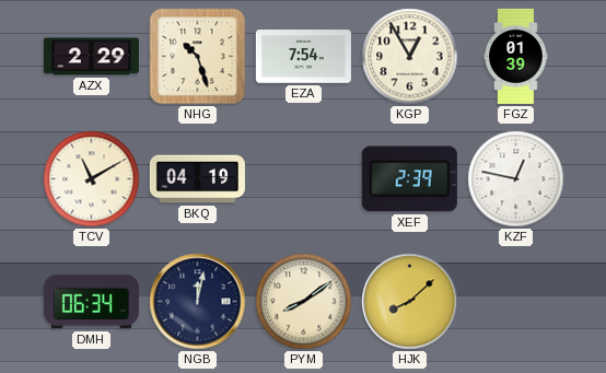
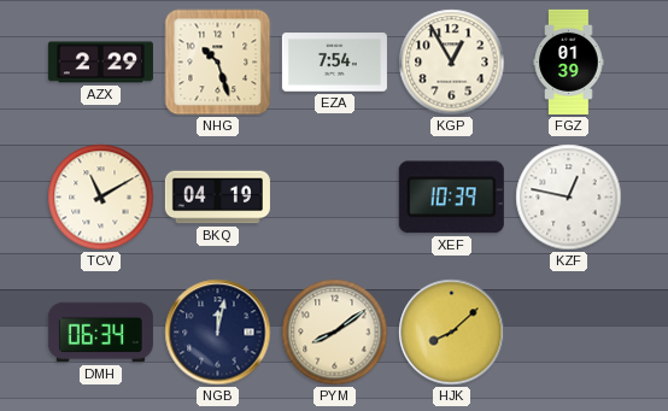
XEF: 2:39 -> 10:39
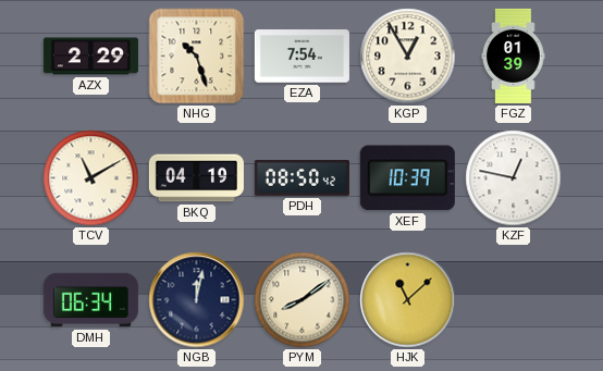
PDH: none -> 08:50
HJK: 8:08 -> 11:08
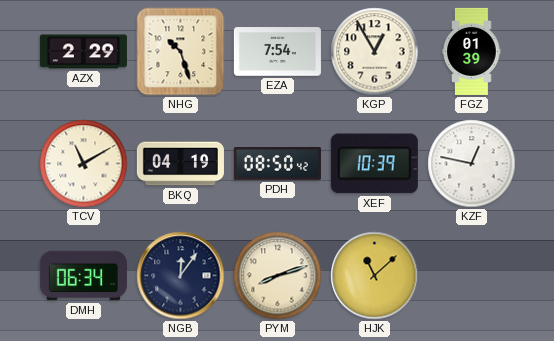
NGB: 12:02 -> 12:06
PYM: 8:09 -> 8:12
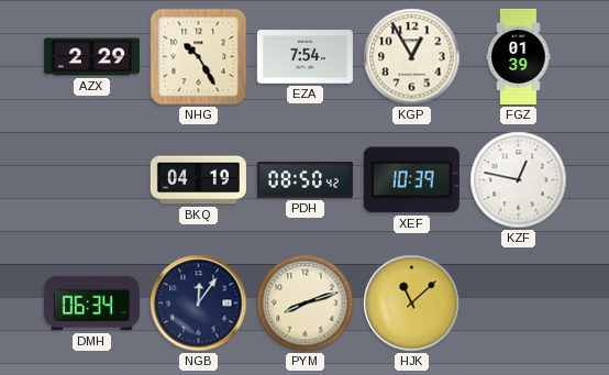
NHG: 10:27 -> 10:25
TCV: 11:10 -> none
